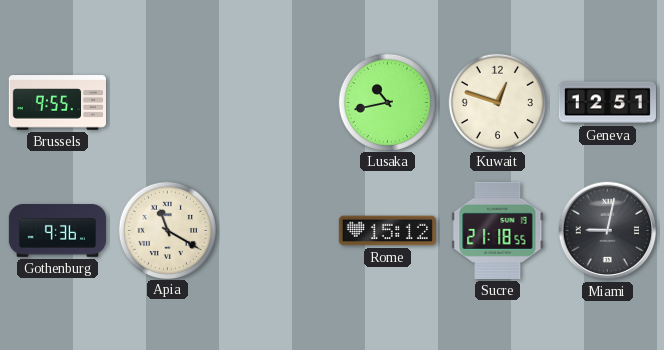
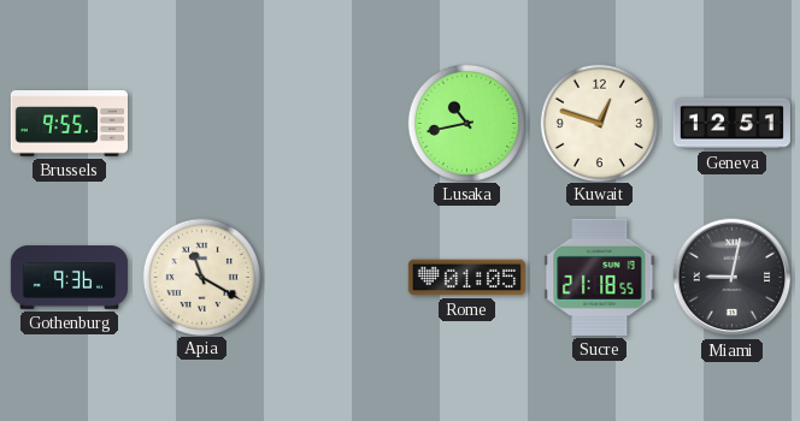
Rome: 15:12 -> 01:05
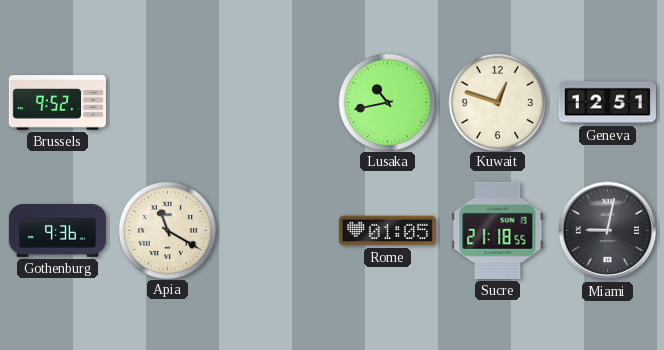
Brussels: 9:55 -> 9:52
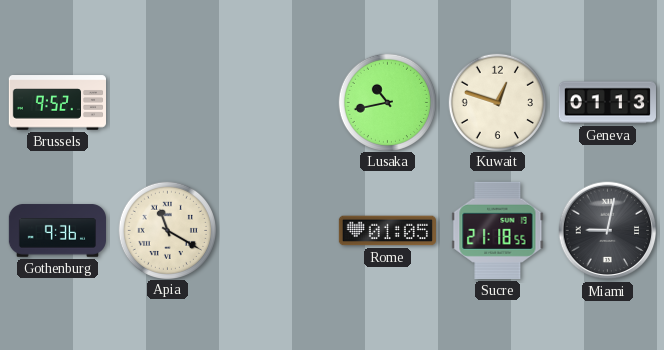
Geneva: 12:51 -> 01:13
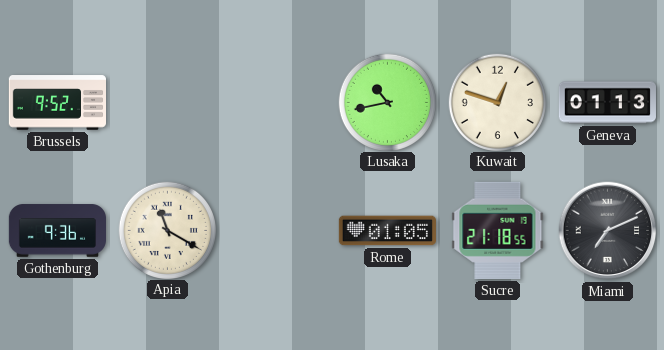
Miami: 9:02 -> 7:11
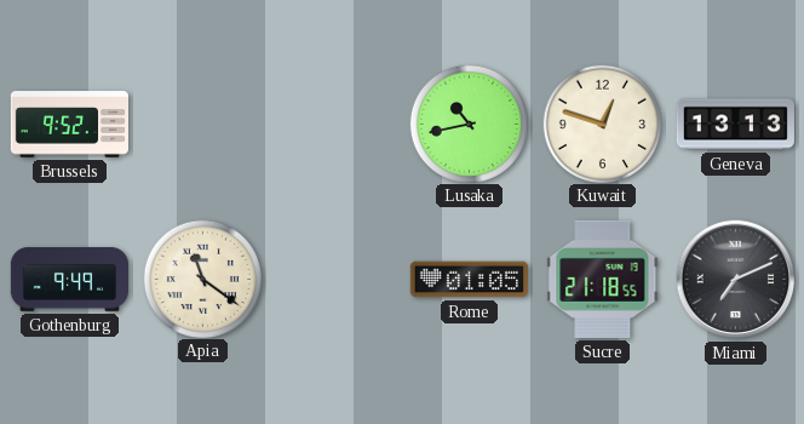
Geneva: 01:13 -> 13:13
Gothenburg: 9:36 -> 9:49
Apia: 11:20 -> 11:21
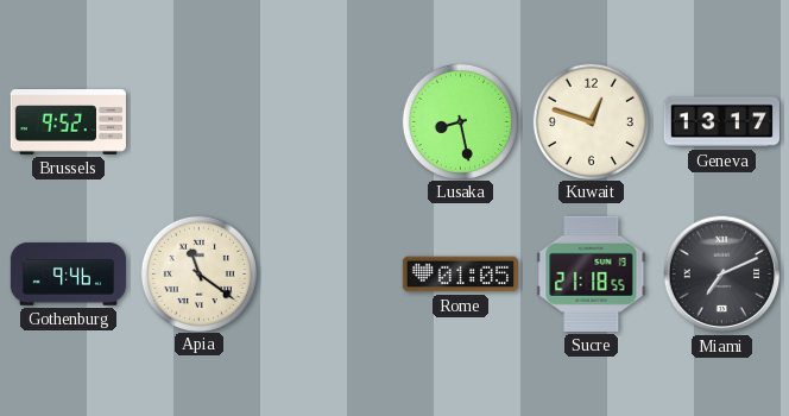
Lusaka: 10:43 -> 8:28
Geneva: 13:13 -> 13:17
Gothenburg: 9:49 -> 9:46
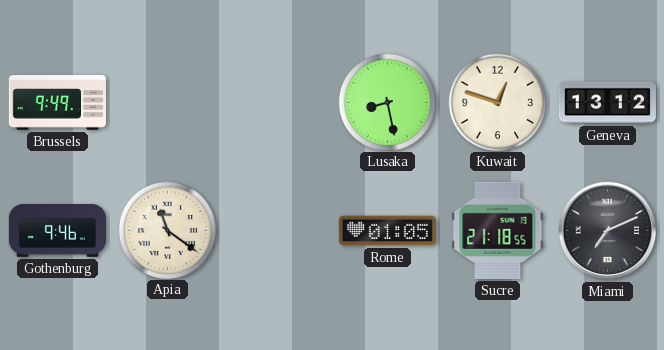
Brussels: 9:52 -> 9:49
Geneva: 13:17 -> 13:12
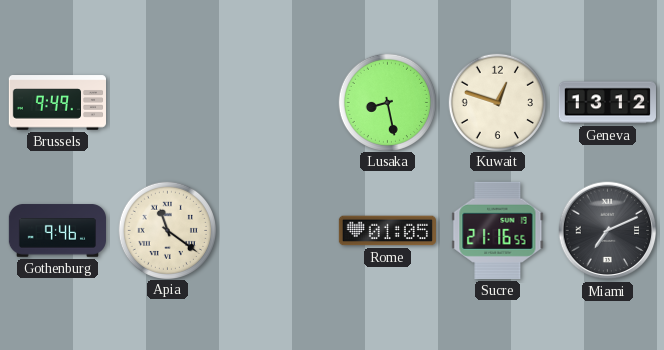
Sucre: 21:18 -> 21:16
